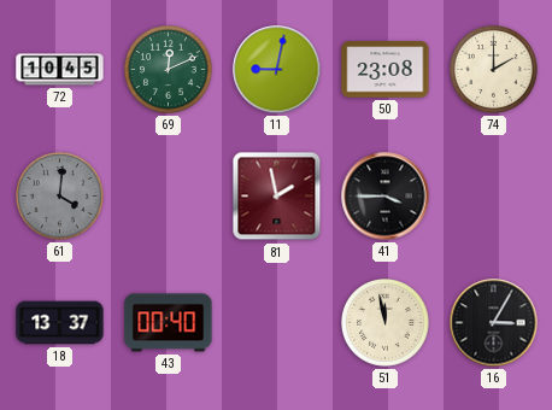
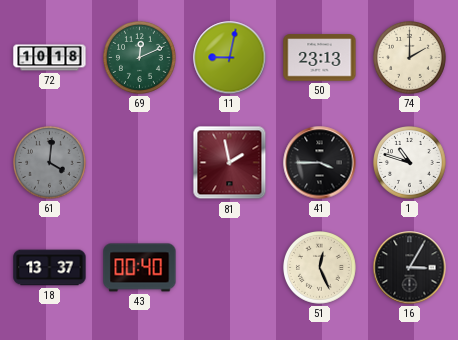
72: 10:45 -> 10:18
50: 23:08 -> 23:13
1: none -> 10:48
51: 11:58 -> 12:26
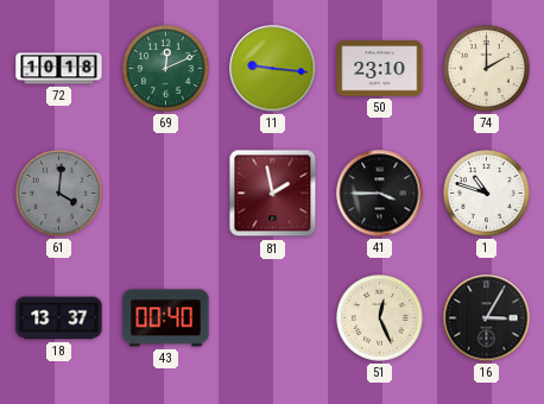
11: 9:02 -> 9:16
50: 23:13 -> 23:10
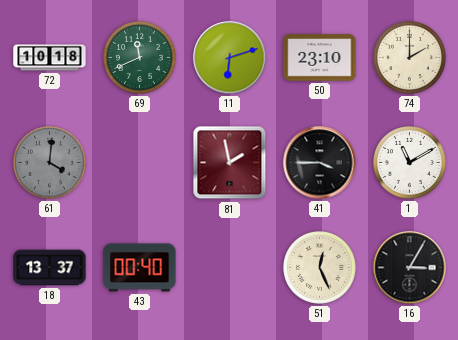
69: 12:11 -> 11:41
11: 9:16 -> 6:12
1: 10:48 -> 11:10
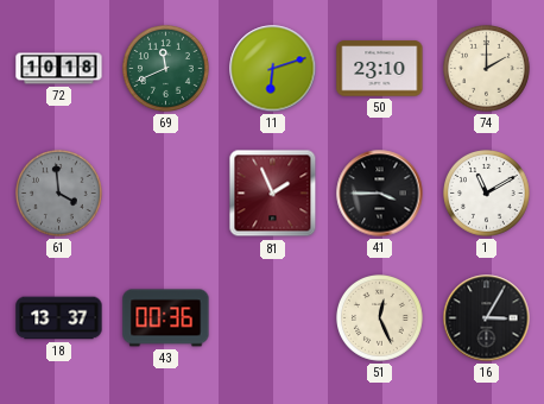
61: 4:01 -> 3:59
81: 1:58 -> 1:56
43: 00:40 -> 00:36
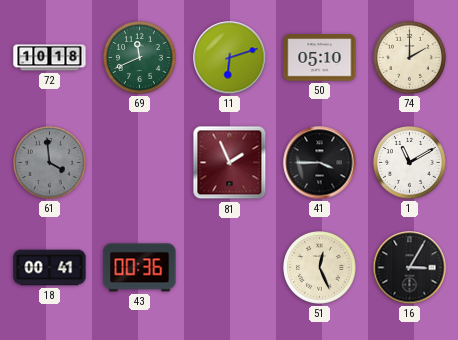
50: 23:10 -> 05:10
18: 13:37 -> 00:41
